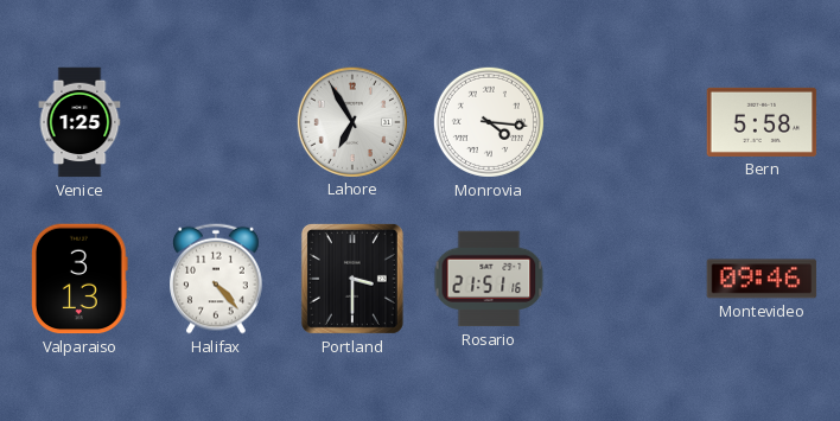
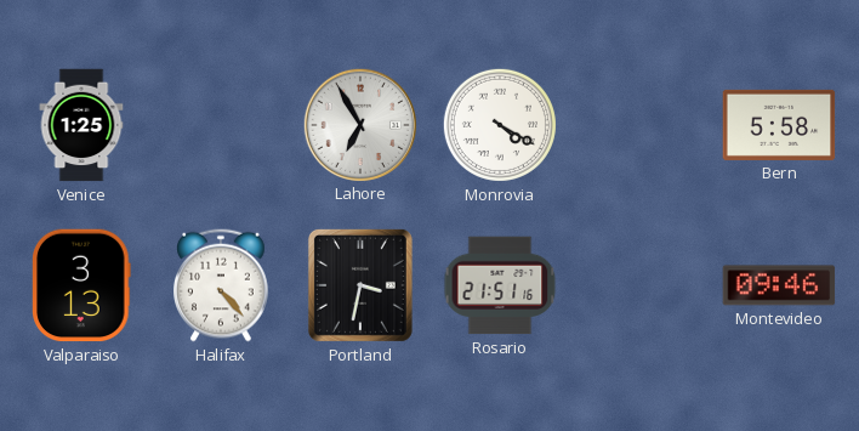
Monrovia: 4:16 -> 4:20
Portland: 3:30 -> 3:32
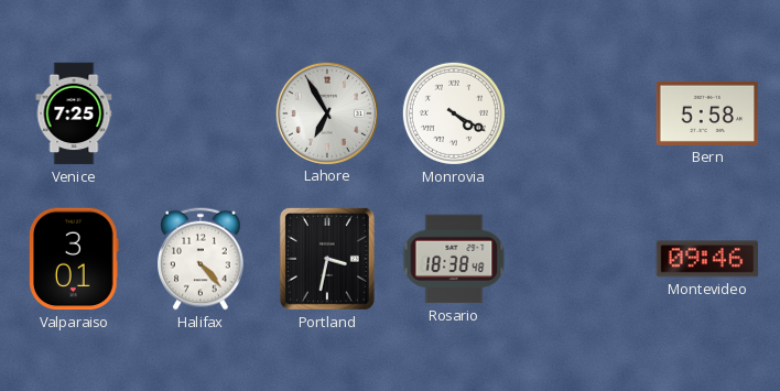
Venice: 1:25 -> 7:25
Valparaiso: 3:13 -> 3:01
Rosario: 21:51 -> 18:38
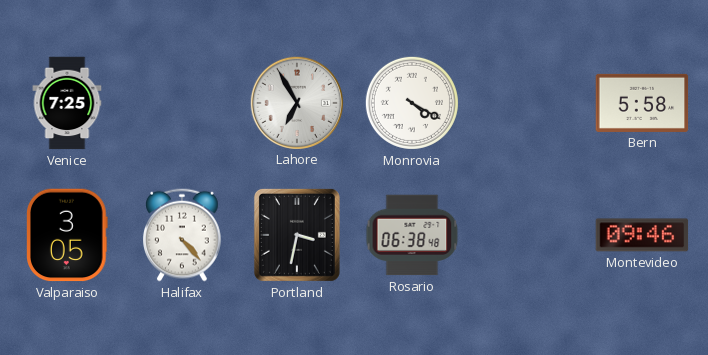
Valparaiso: 3:01 -> 3:05
Rosario: 18:38 -> 06:38
